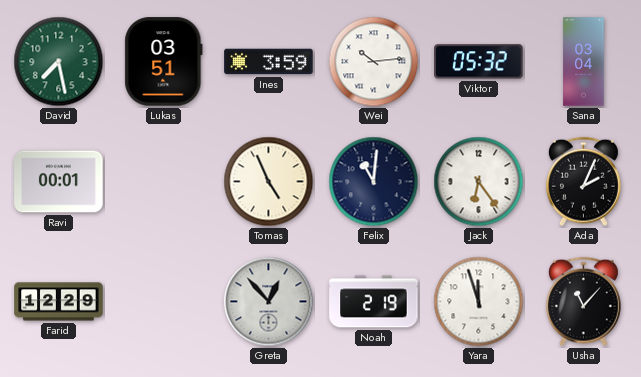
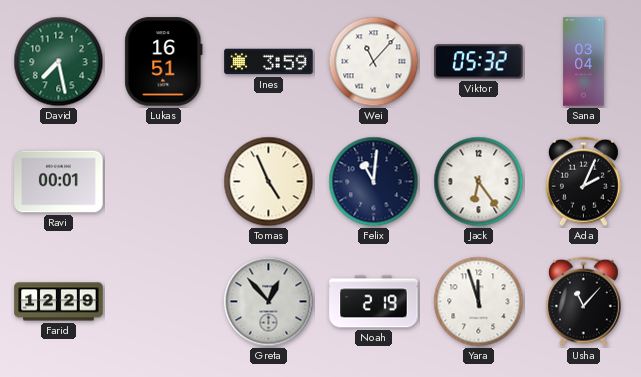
Lukas: 03:51 -> 16:51
Wei: 10:14 -> 11:07
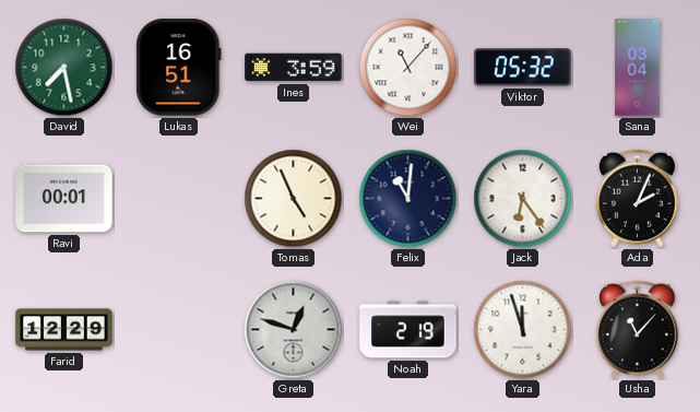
Greta: 12:53 -> 12:48
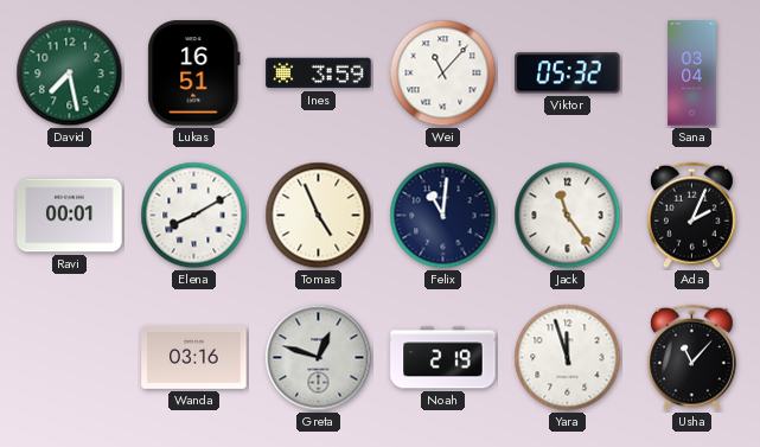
Elena: none -> 8:10
Jack: 6:24 -> 11:24
Farid: 12:29 -> none
Wanda: none -> 03:16
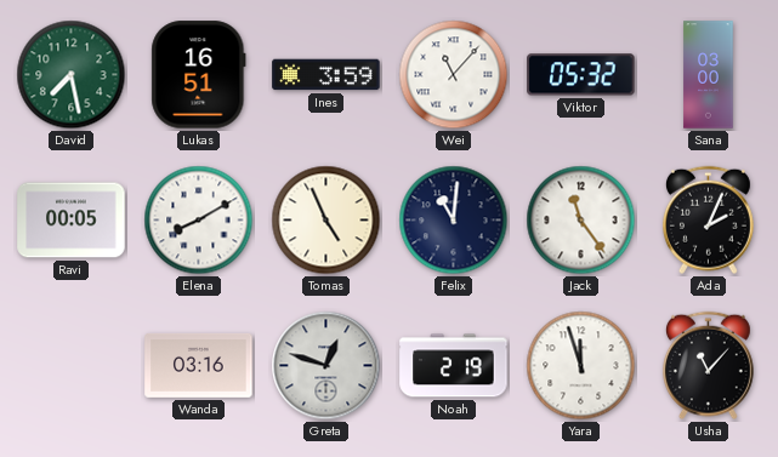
Sana: 03:04 -> 03:00
Ravi: 00:01 -> 00:05
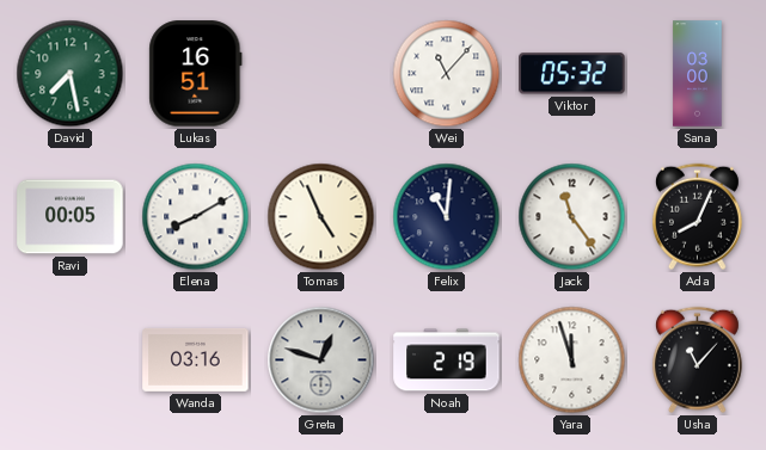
Ines: 3:59 -> none
Ada: 2:04 -> 8:04
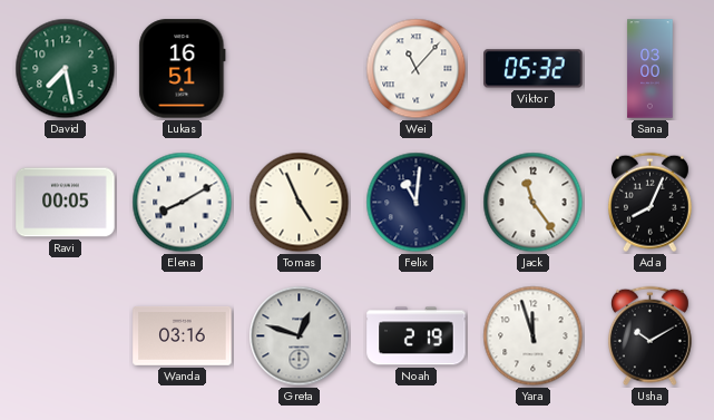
Usha: 11:07 -> 10:10
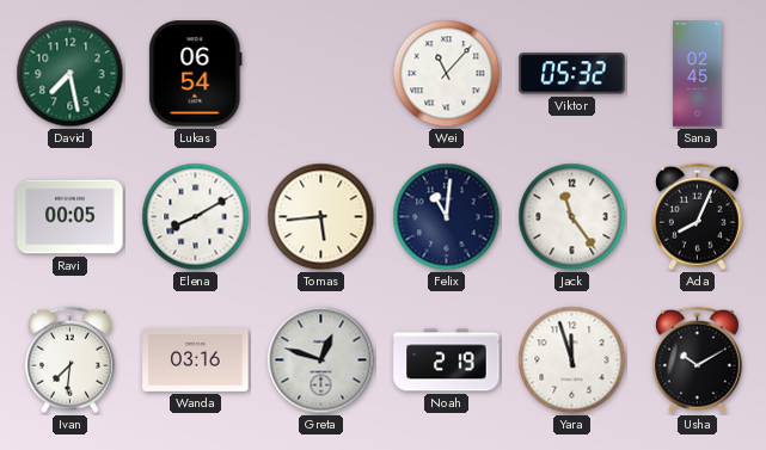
Lukas: 16:51 -> 06:54
Sana: 03:00 -> 02:45
Tomas: 4:56 -> 5:44
Ivan: none -> 7:31
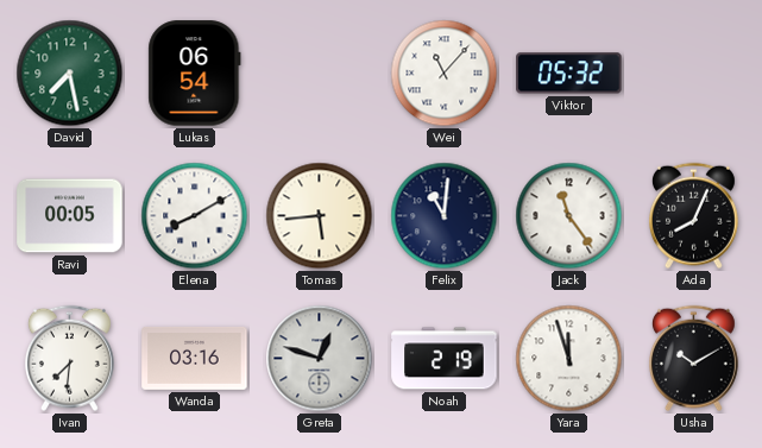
Sana: 02:45 -> none
